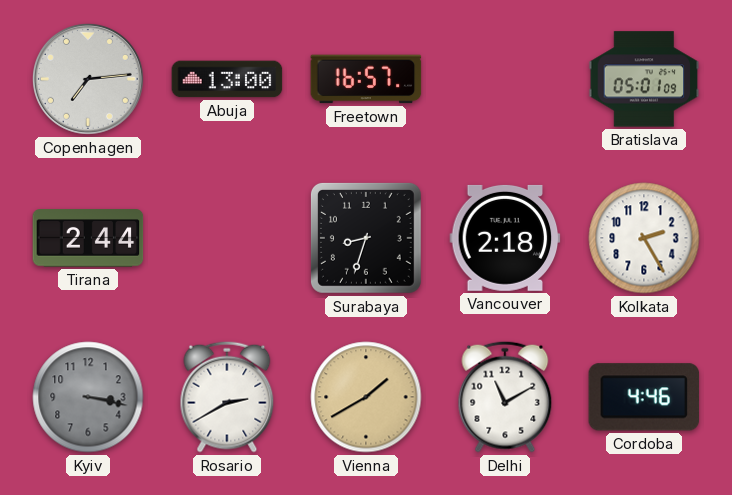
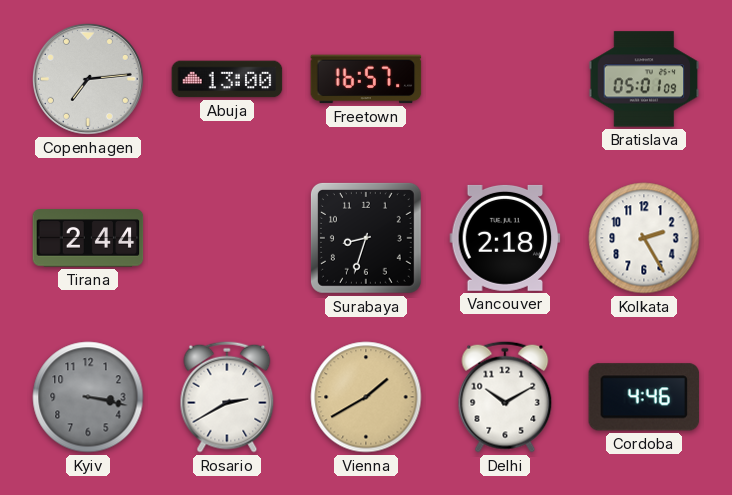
Delhi: 11:10 -> 10:10
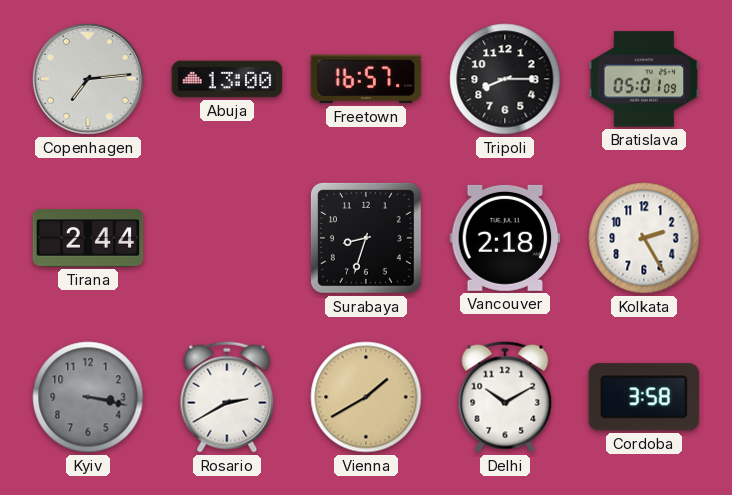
Tripoli: none -> 8:15
Cordoba: 4:46 -> 3:58
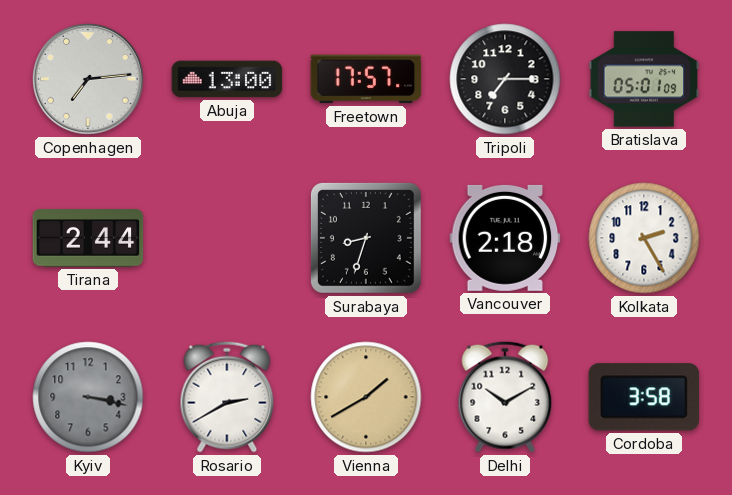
Freetown: 16:57 -> 17:57
Tripoli: 8:15 -> 7:15
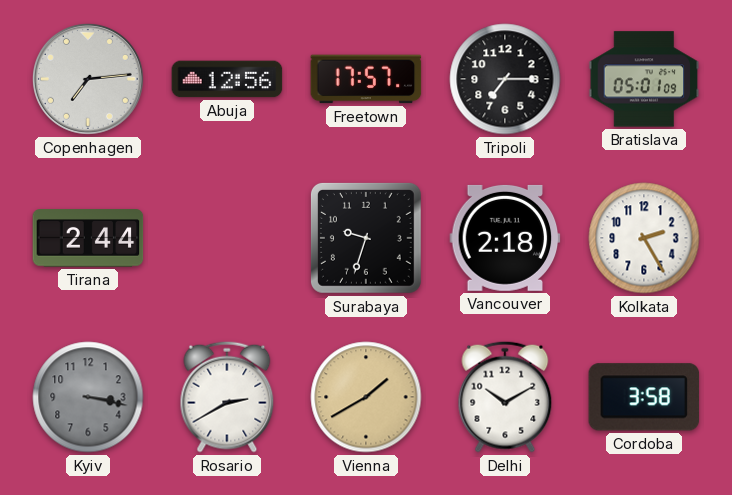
Abuja: 13:00 -> 12:56
Surabaya: 8:33 -> 9:33
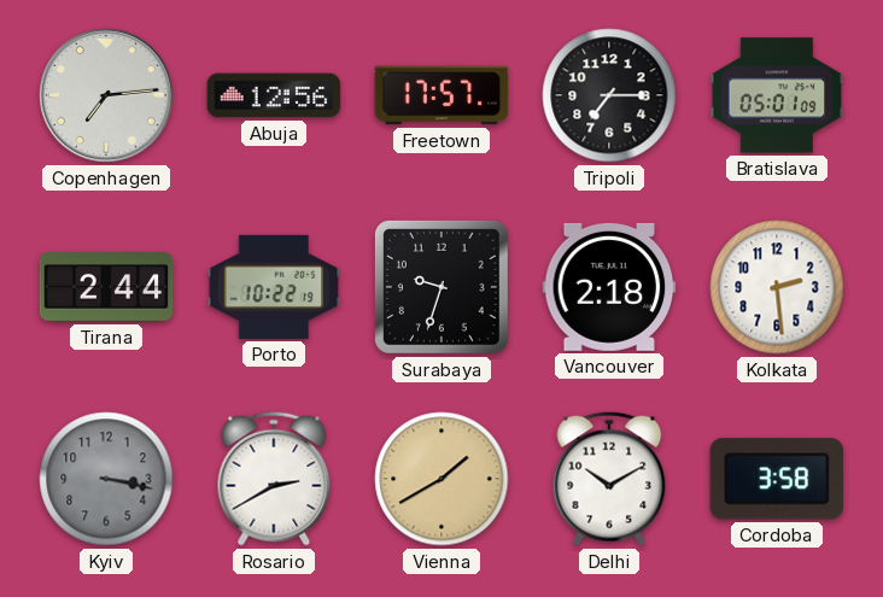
Porto: none -> 10:22
Kolkata: 2:25 -> 2:29
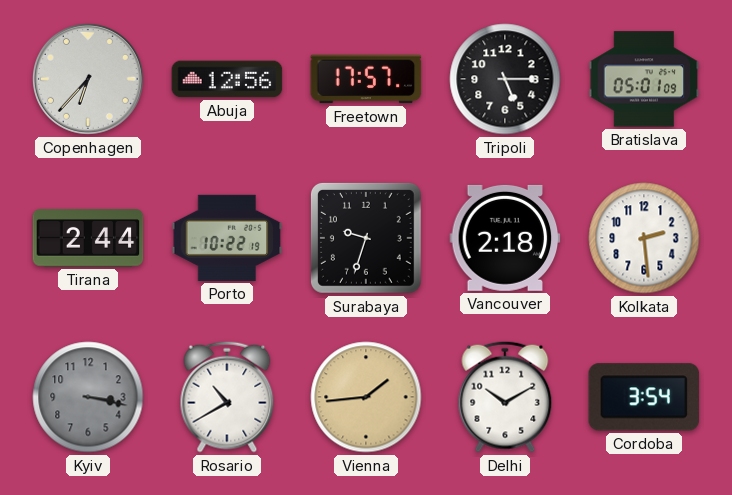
Copenhagen: 7:14 -> 6:37
Tripoli: 7:15 -> 5:15
Rosario: 2:40 -> 10:40
Vienna: 1:40 -> 1:44
Cordoba: 3:58 -> 3:54
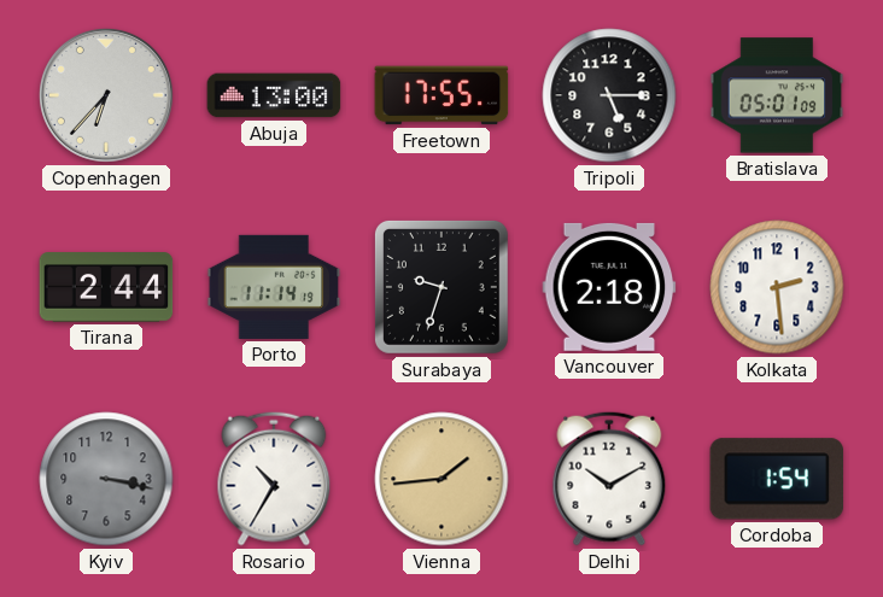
Abuja: 12:56 -> 13:00
Freetown: 17:57 -> 17:55
Porto: 10:22 -> 11:14
Rosario: 10:40 -> 10:35
Cordoba: 3:54 -> 1:54
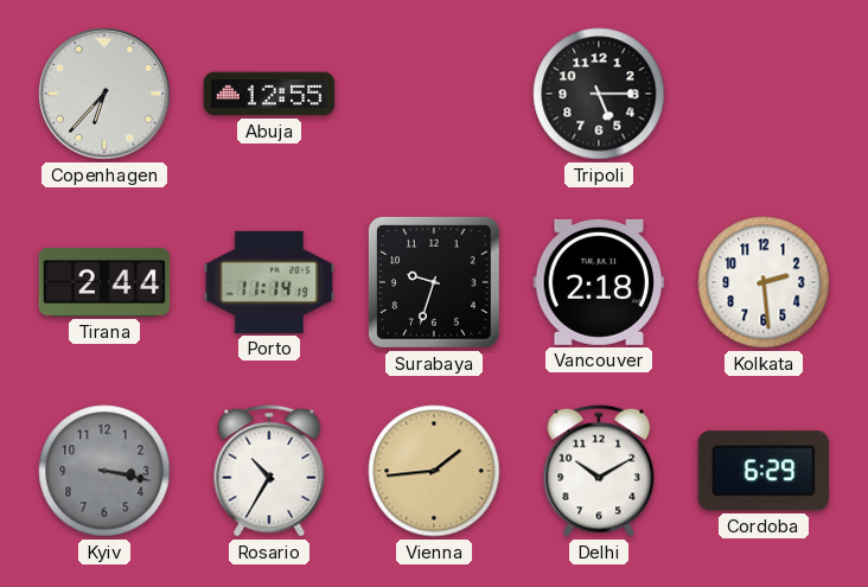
Abuja: 13:00 -> 12:55
Freetown: 17:55 -> none
Bratislava: 05:01 -> none
Cordoba: 1:54 -> 6:29
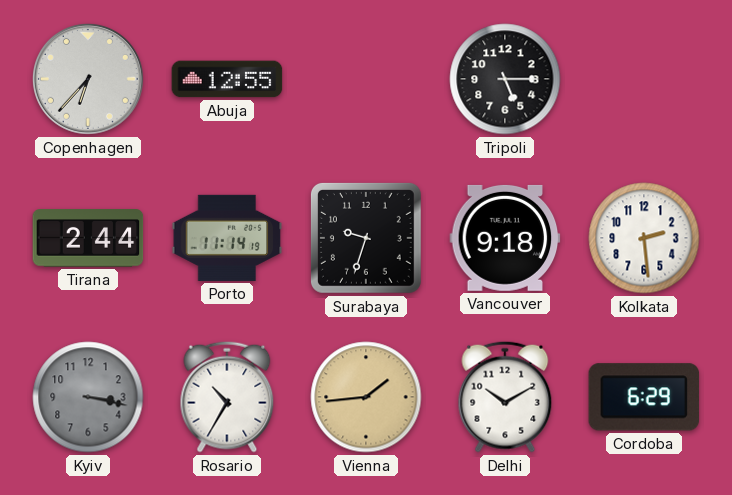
Vancouver: 2:18 -> 9:18
